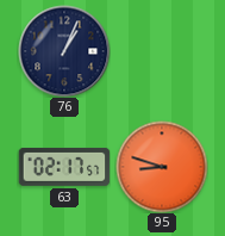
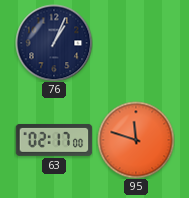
63: 02:17:57 -> 02:17:00
95: 8:48 -> 11:48
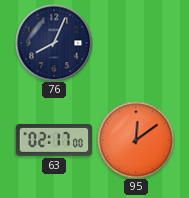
76: 1:04 -> 8:04
95: 11:48 -> 12:09
